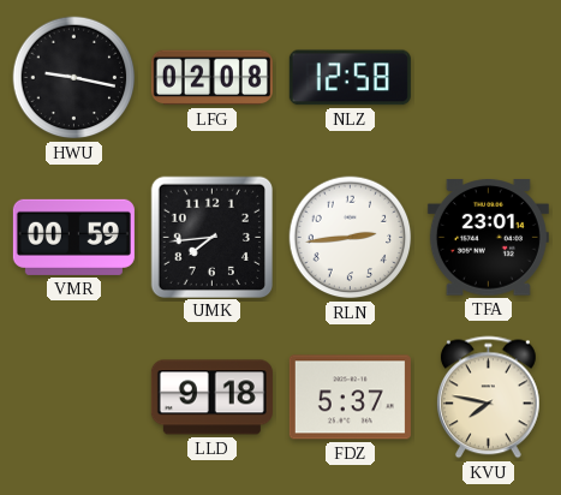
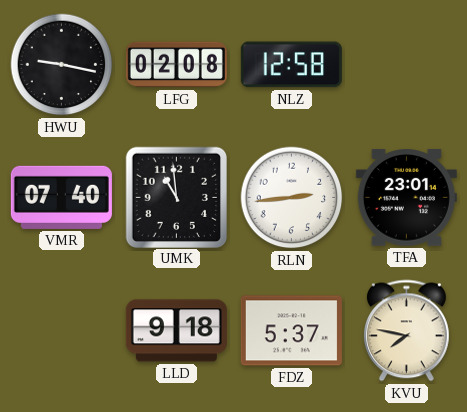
VMR: 00:59 -> 07:40
UMK: 7:44 -> 10:59
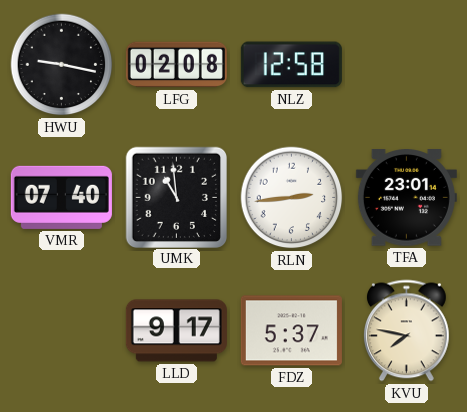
LLD: 9:18 -> 9:17
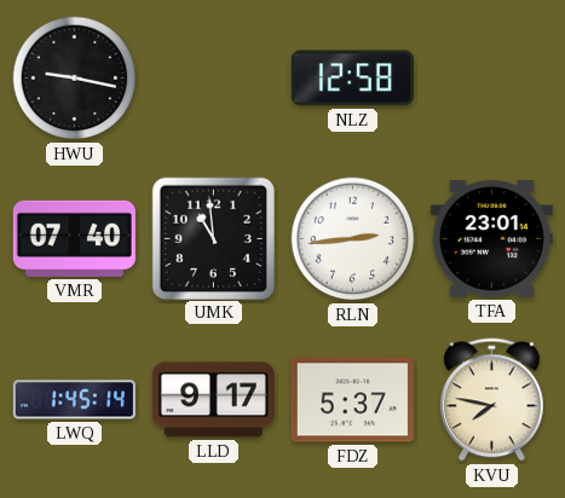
LFG: 02:08 -> none
LWQ: none -> 1:45
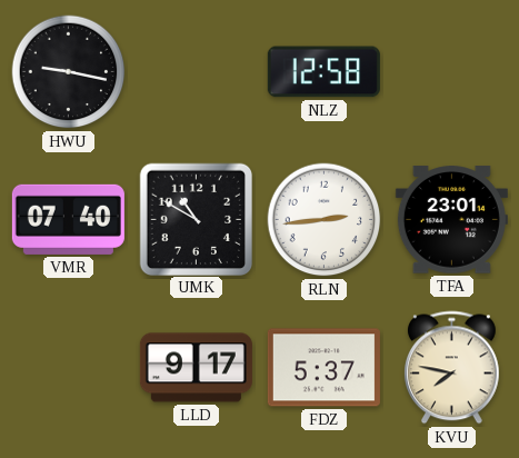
UMK: 10:59 -> 10:50
LWQ: 1:45 -> none
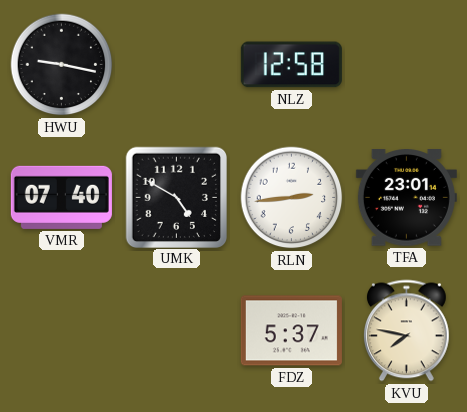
UMK: 10:50 -> 4:50
LLD: 9:17 -> none
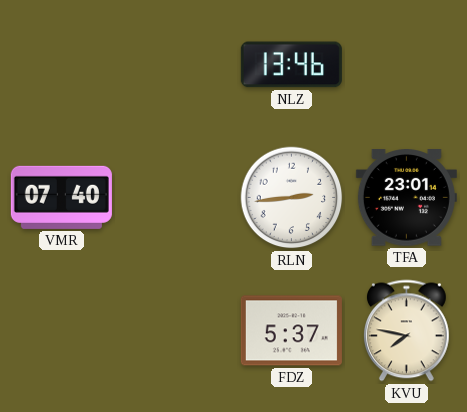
HWU: 9:17 -> none
NLZ: 12:58 -> 13:46
UMK: 4:50 -> none
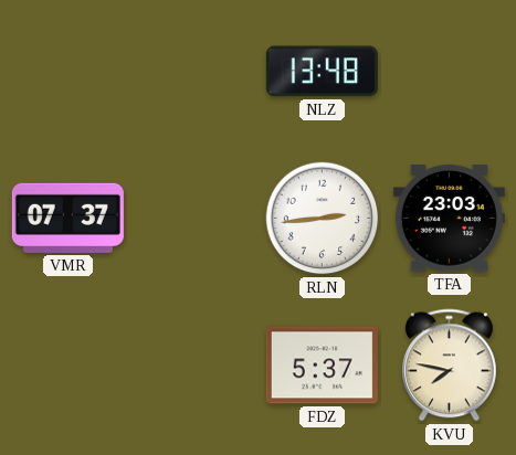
NLZ: 13:46 -> 13:48
VMR: 07:40 -> 07:37
TFA: 23:01 -> 23:03
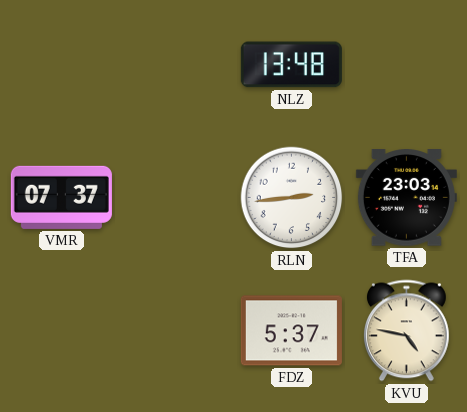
KVU: 7:47 -> 4:47
